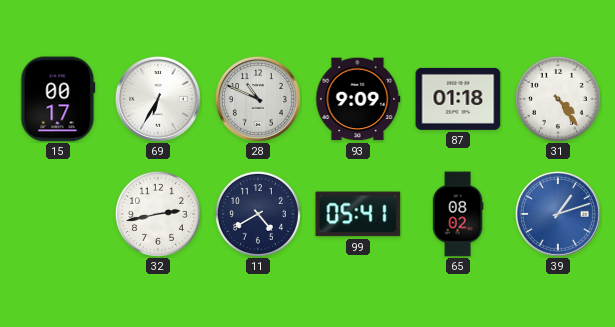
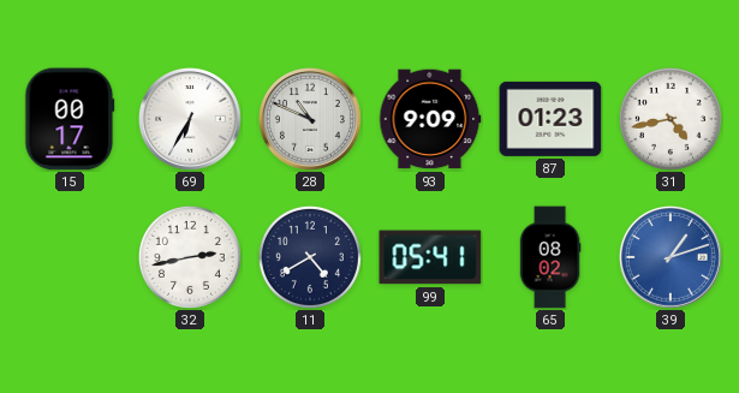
87: 01:18 -> 01:23
31: 4:24 -> 4:43
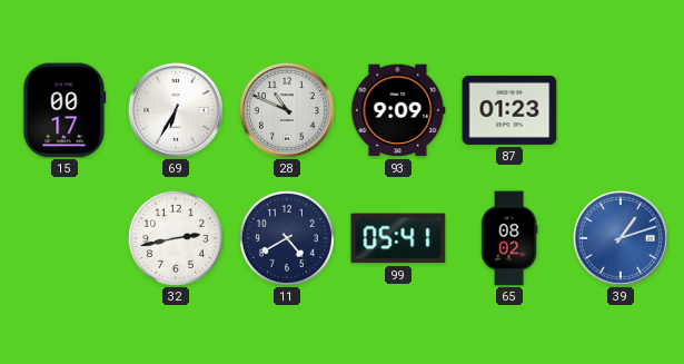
31: 4:43 -> none
